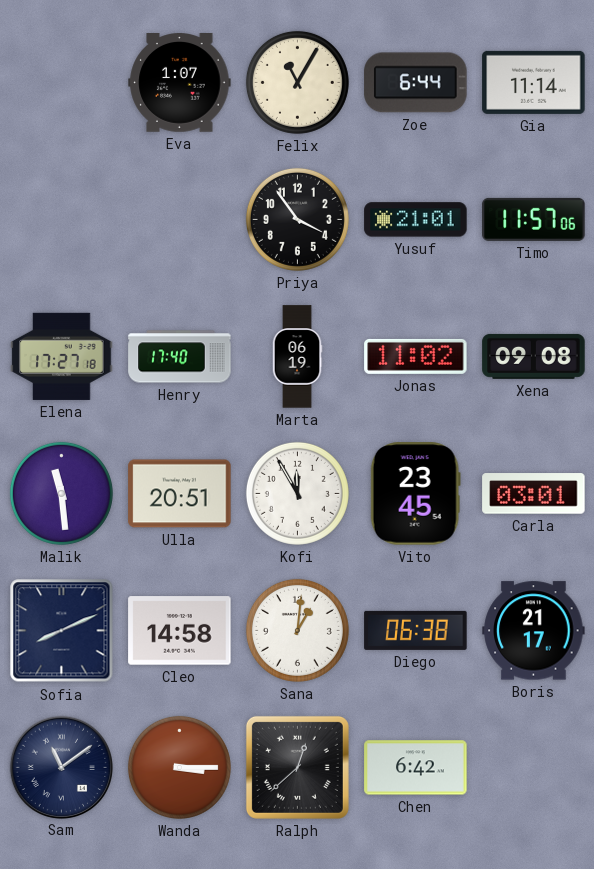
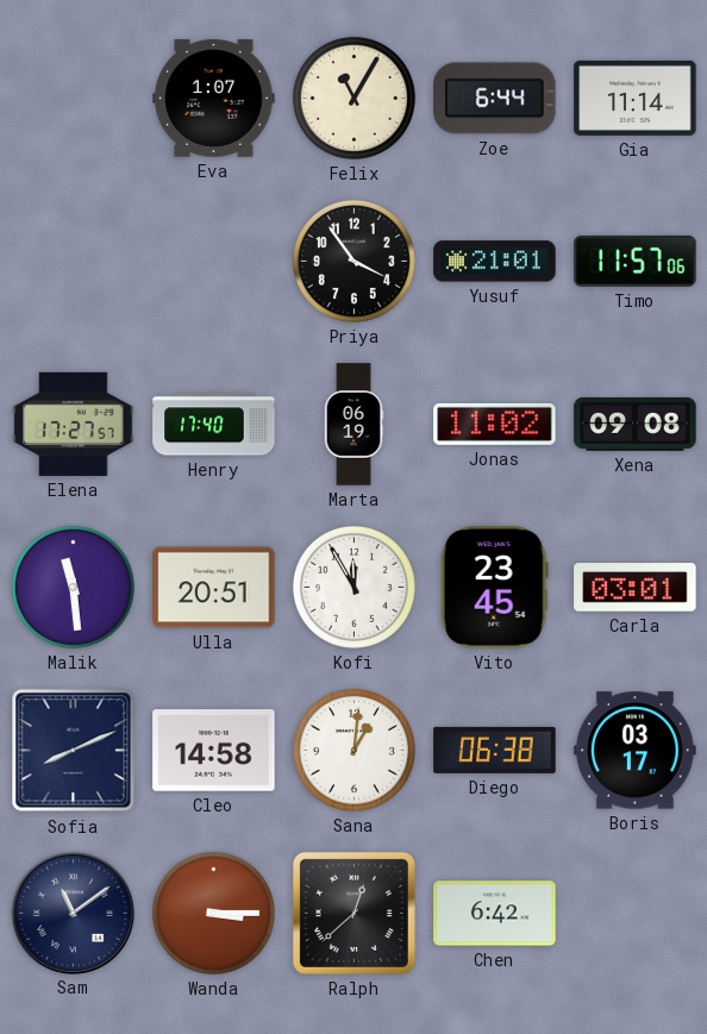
Elena: 17:27:18 -> 17:27:57
Boris: 21:17 -> 03:17
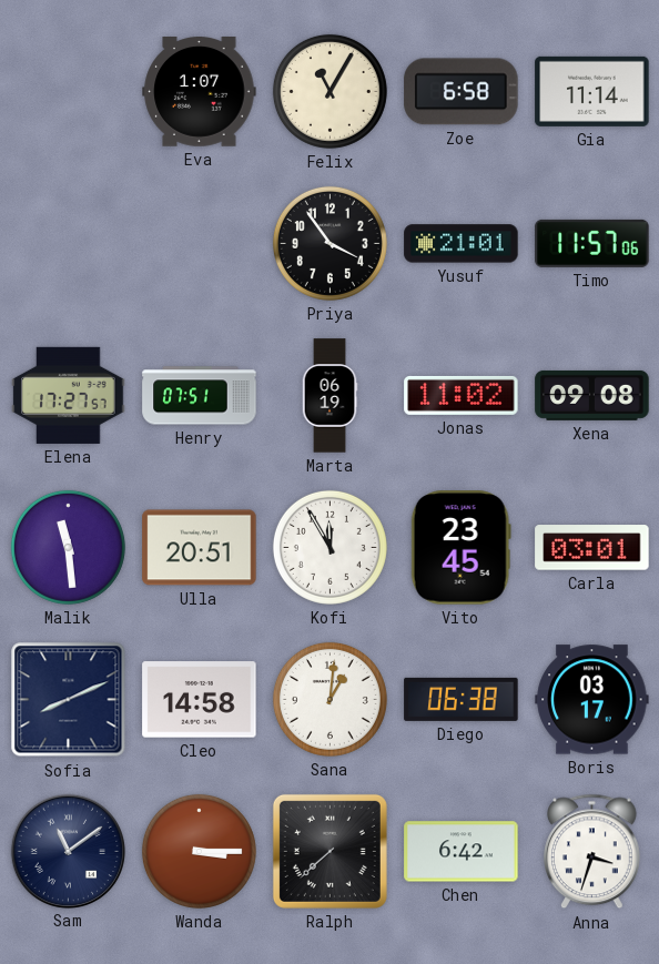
Zoe: 6:44 -> 6:58
Henry: 17:40 -> 07:51
Ralph: 12:38 -> 7:38
Anna: none -> 3:33
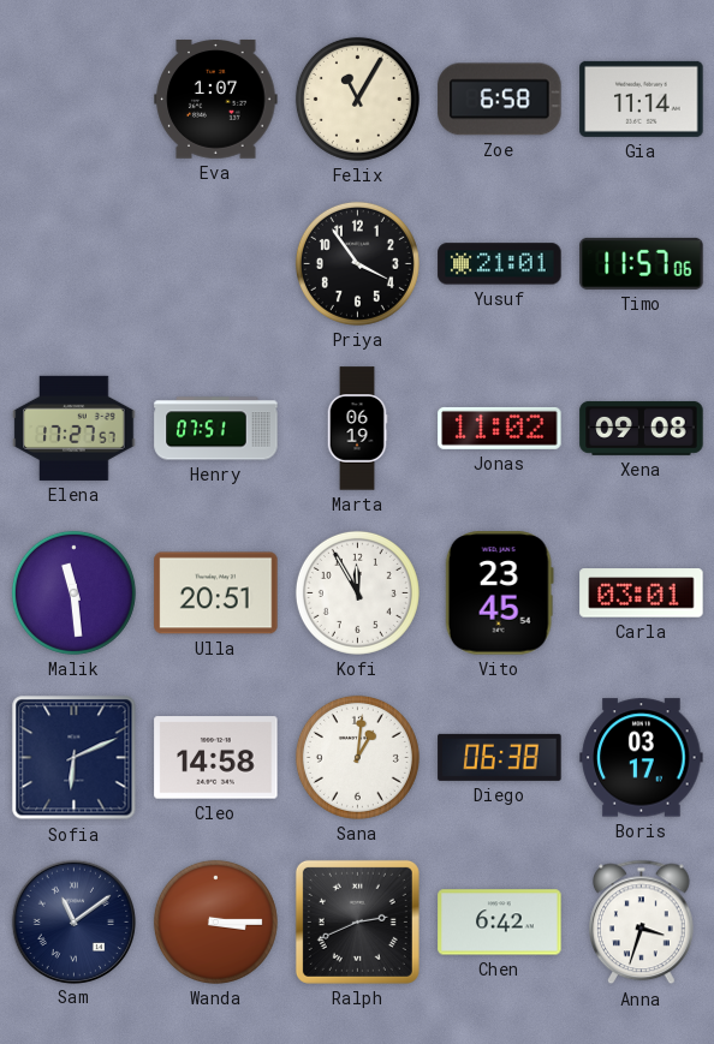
Sofia: 8:11 -> 6:11
Ralph: 7:38 -> 2:41
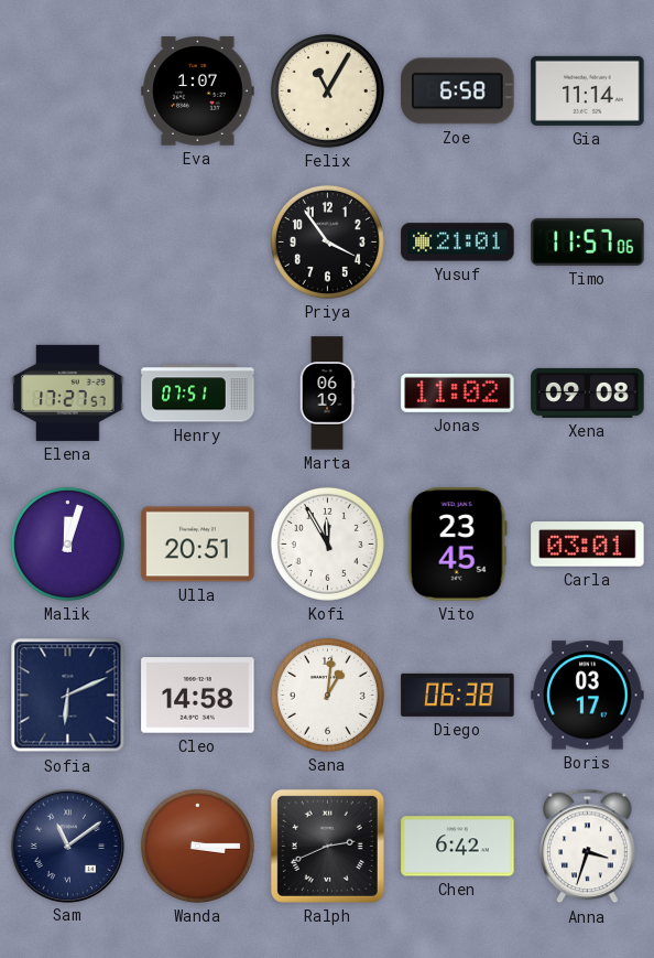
Malik: 11:29 -> 12:03
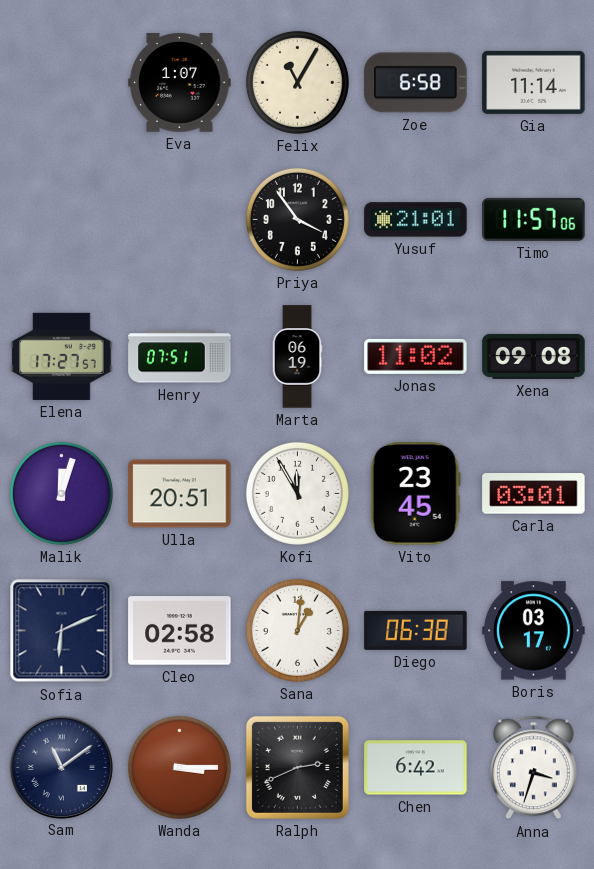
Cleo: 14:58 -> 02:58
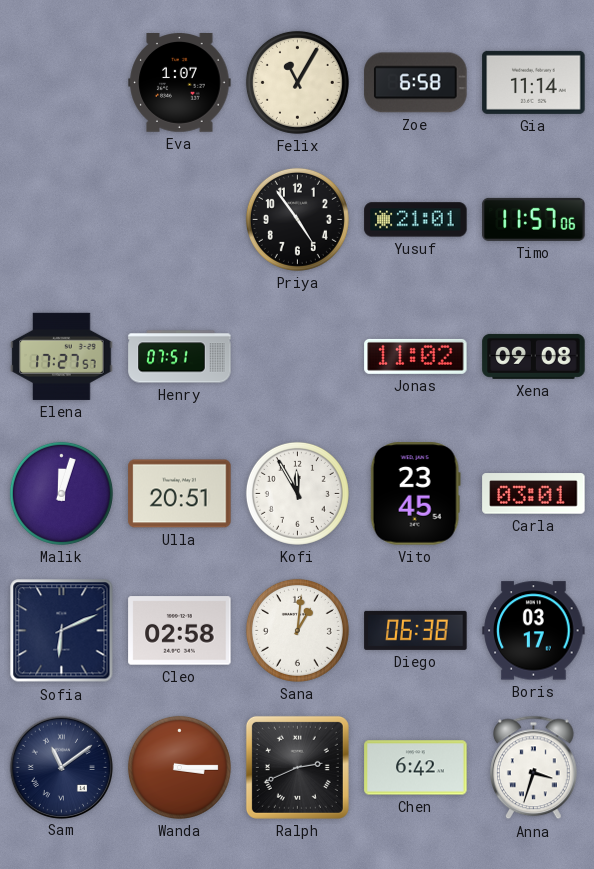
Priya: 3:54 -> 4:54
Marta: 06:19 -> none
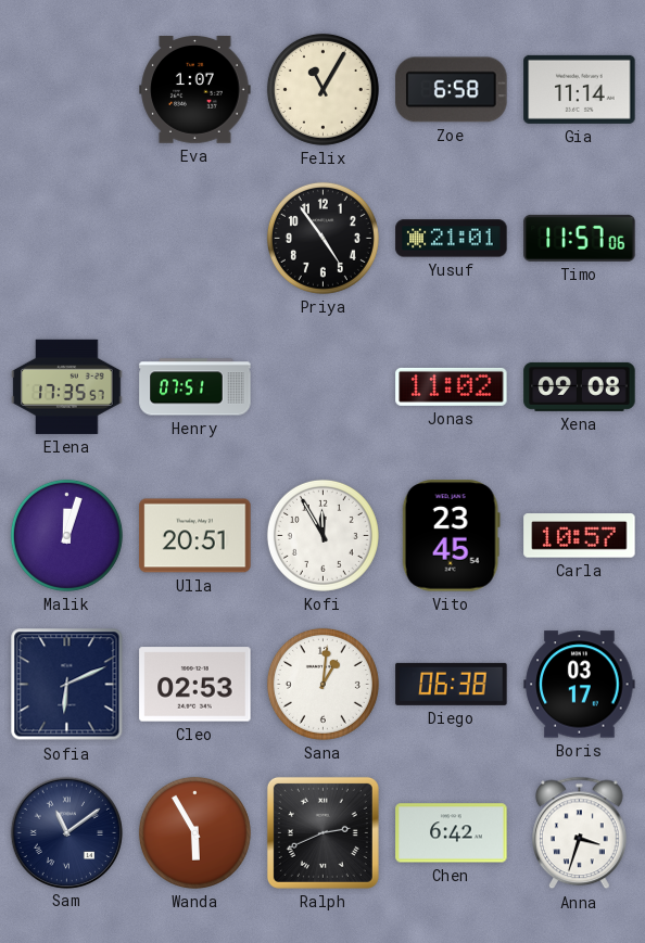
Elena: 17:27 -> 17:35
Carla: 03:01 -> 10:57
Cleo: 02:58 -> 02:53
Wanda: 3:15 -> 5:55
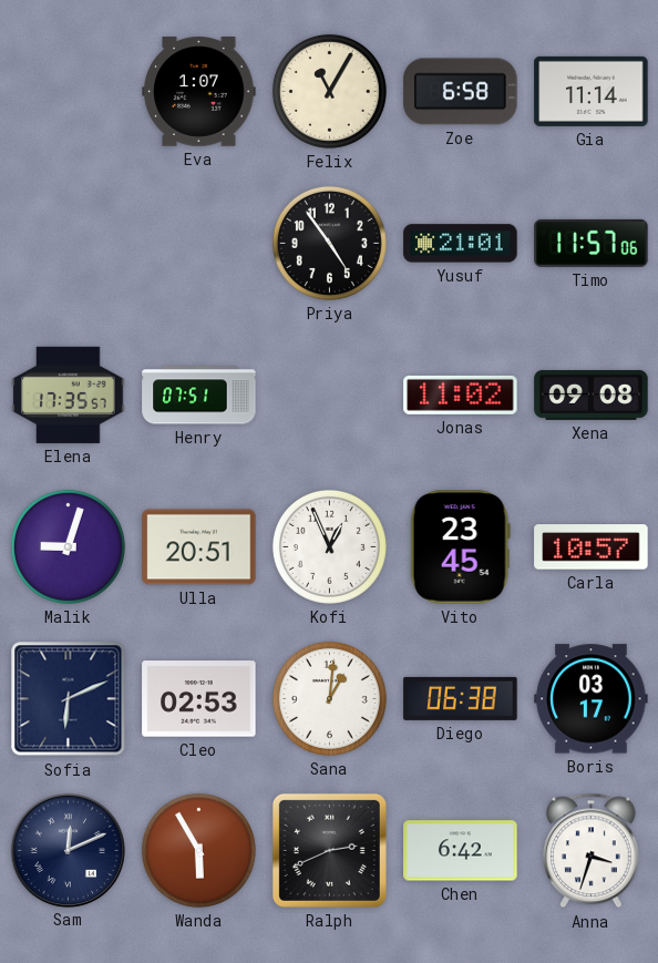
Malik: 12:03 -> 9:03
Kofi: 11:55 -> 12:56
Sam: 11:09 -> 12:11
